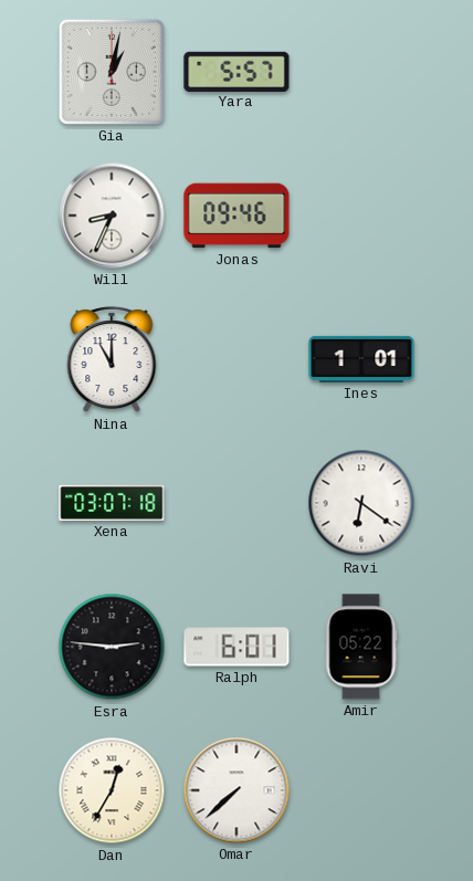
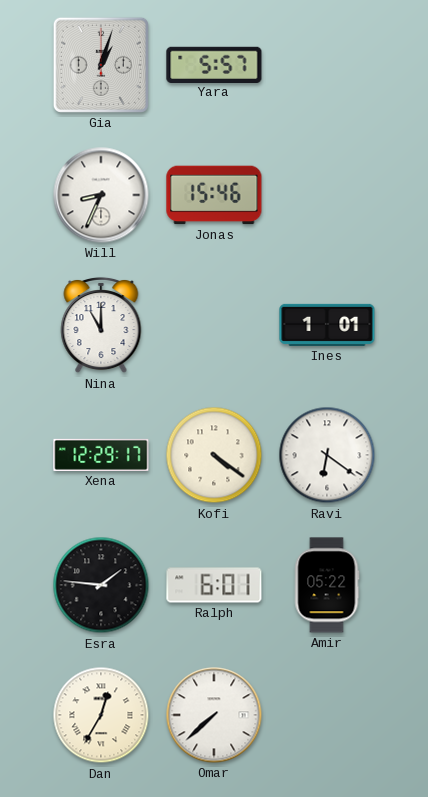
Gia: 1:02 -> 1:03
Jonas: 09:46 -> 15:46
Xena: 03:07 -> 12:29
Kofi: none -> 4:21
Esra: 2:46 -> 1:46
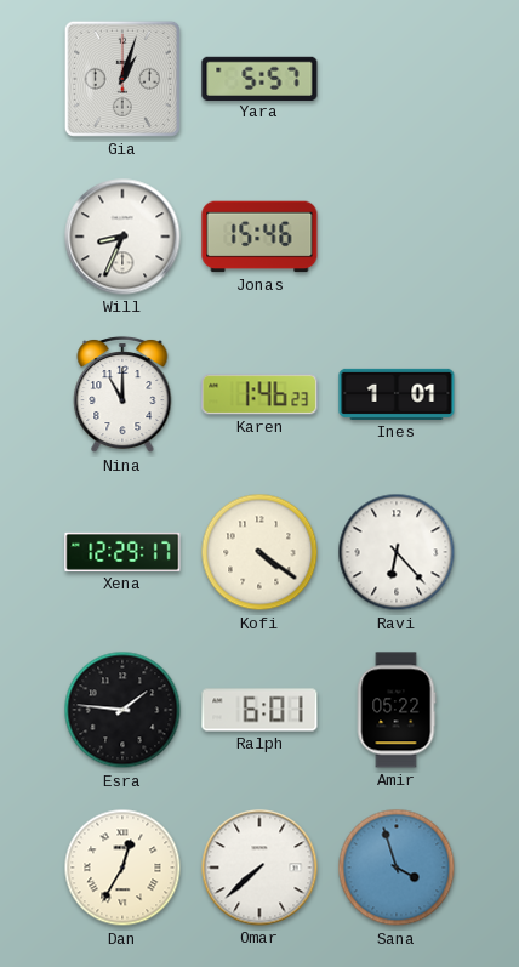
Karen: none -> 1:46
Ravi: 6:21 -> 6:23
Sana: none -> 3:57
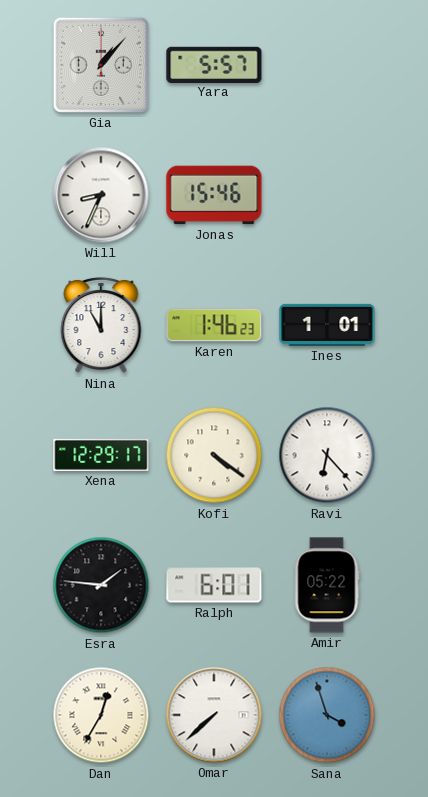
Gia: 1:03 -> 1:07
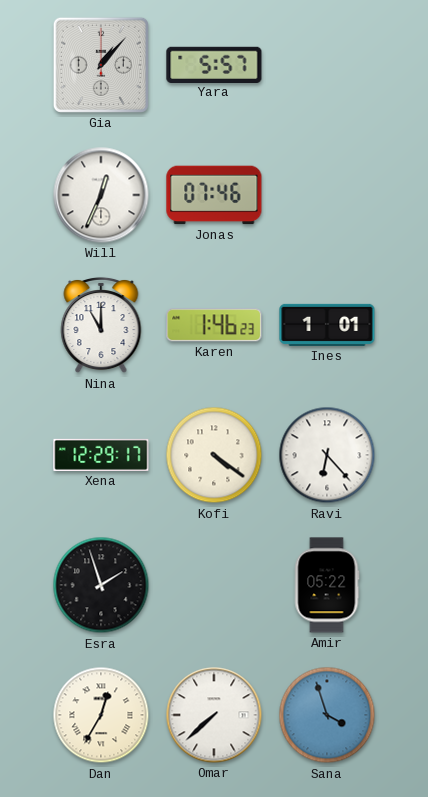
Will: 8:34 -> 12:34
Jonas: 15:46 -> 07:46
Esra: 1:46 -> 1:57
Ralph: 6:01 -> none
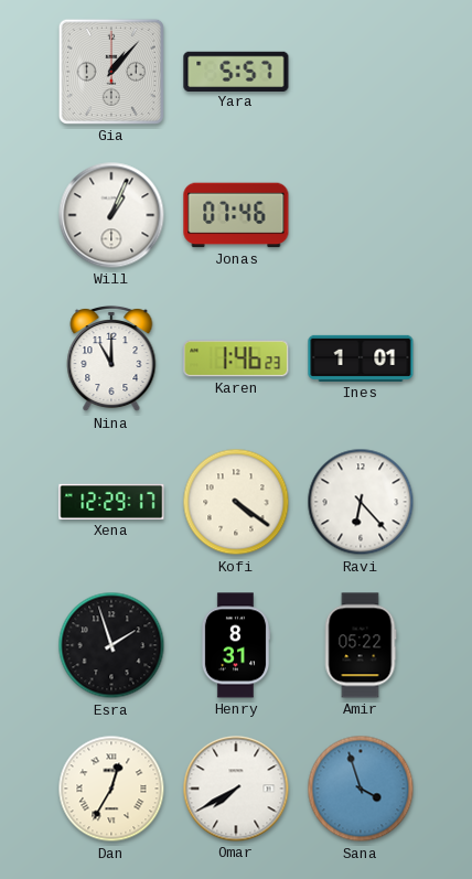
Will: 12:34 -> 1:04
Henry: none -> 8:31
Omar: 7:38 -> 7:40
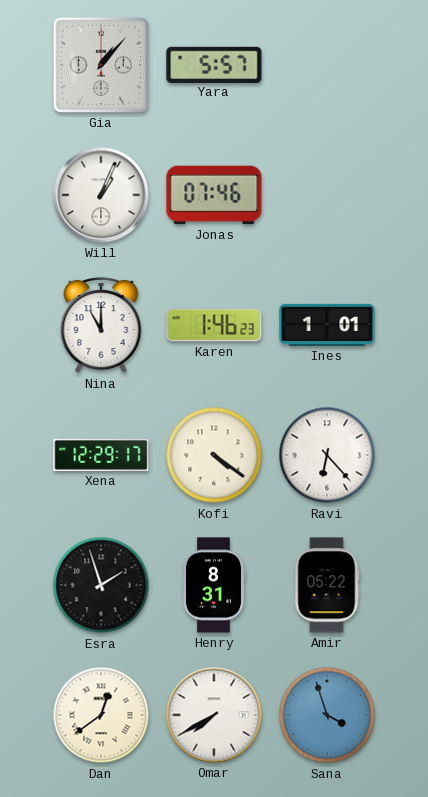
Dan: 12:35 -> 12:39
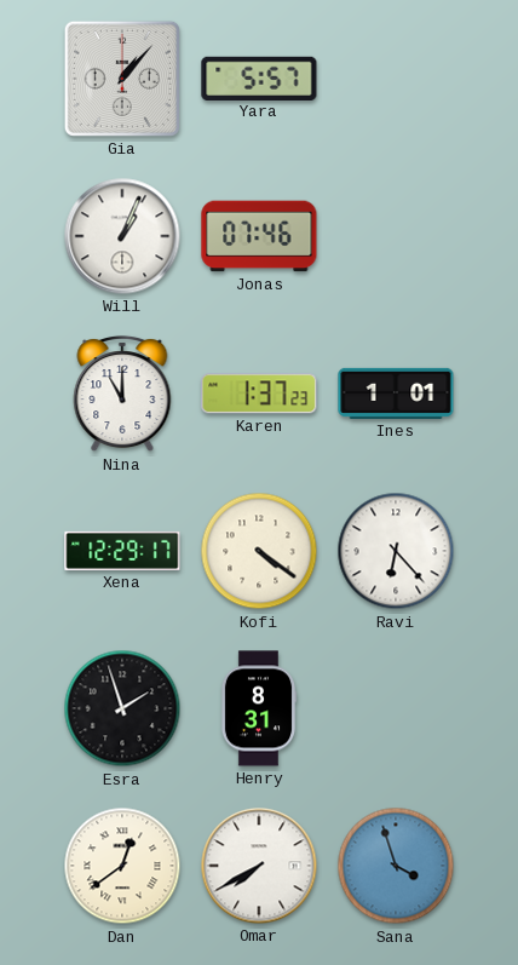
Karen: 1:46 -> 1:37
Amir: 05:22 -> none
